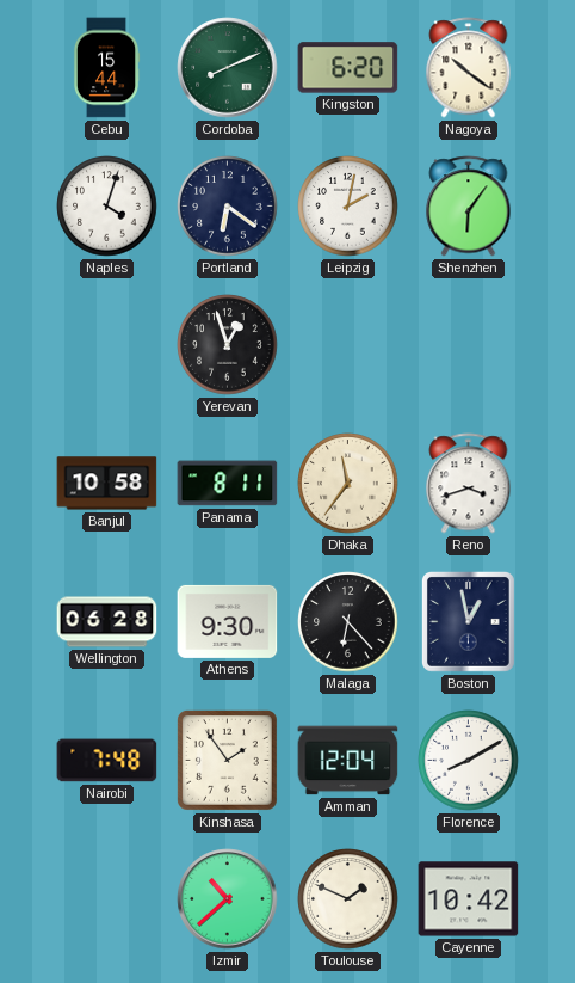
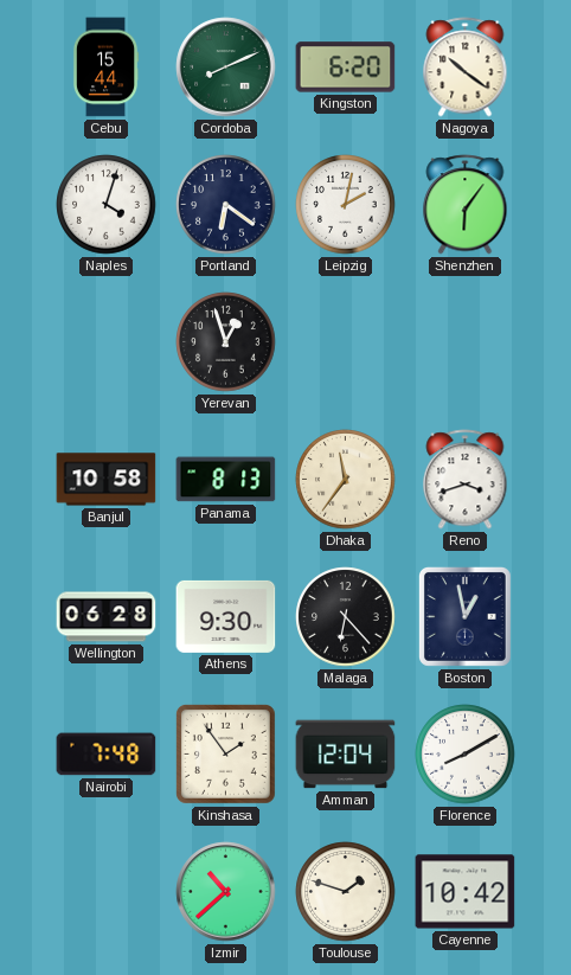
Panama: 8:11 -> 8:13
Toulouse: 1:49 -> 1:48
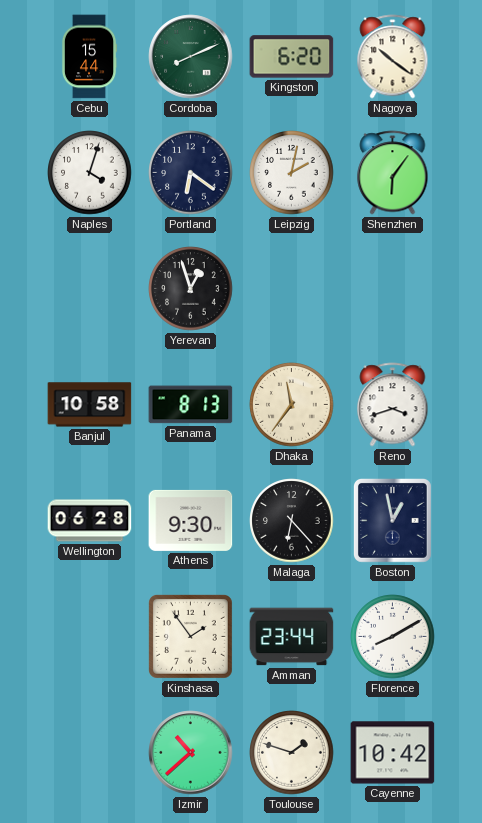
Nairobi: 7:48 -> none
Amman: 12:04 -> 23:44
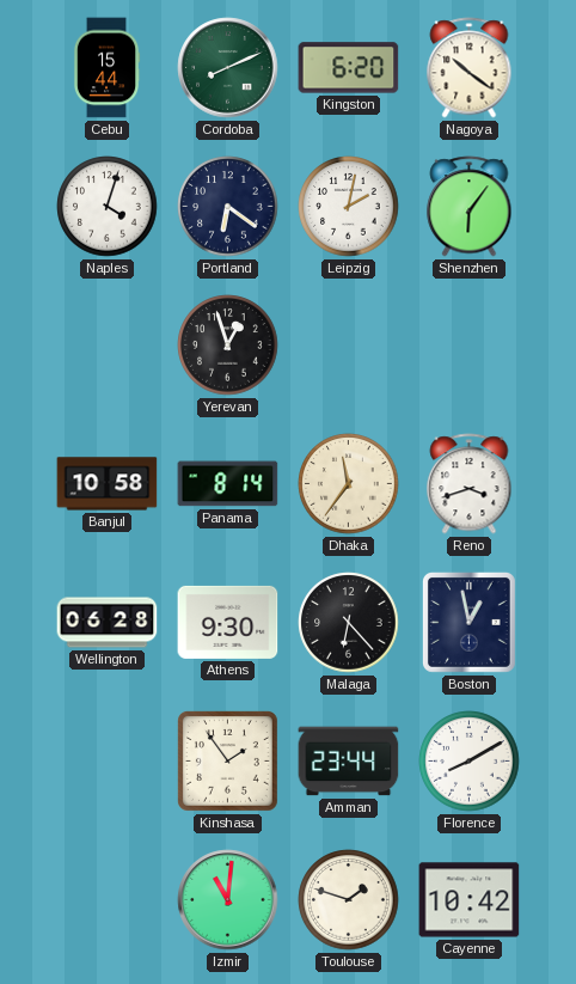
Panama: 8:13 -> 8:14
Izmir: 10:38 -> 11:01
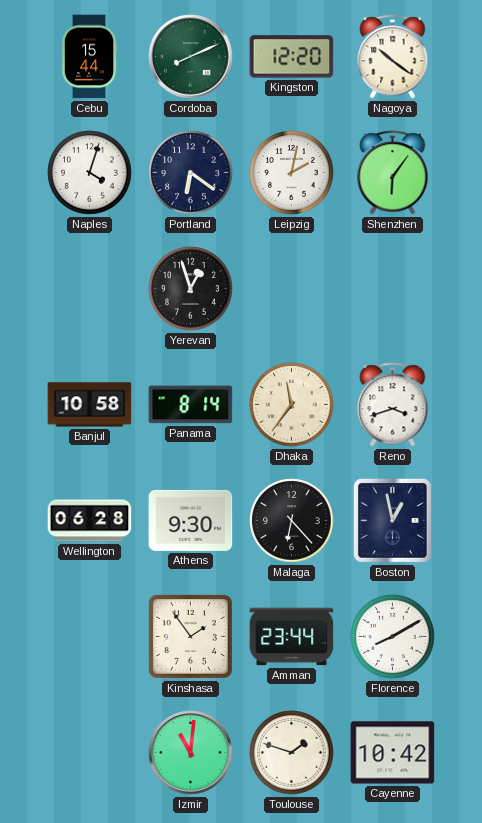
Kingston: 6:20 -> 12:20
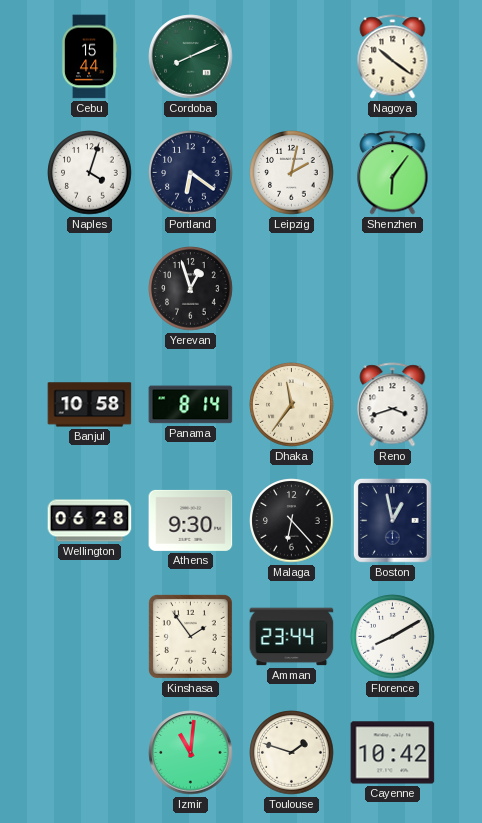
Kingston: 12:20 -> none
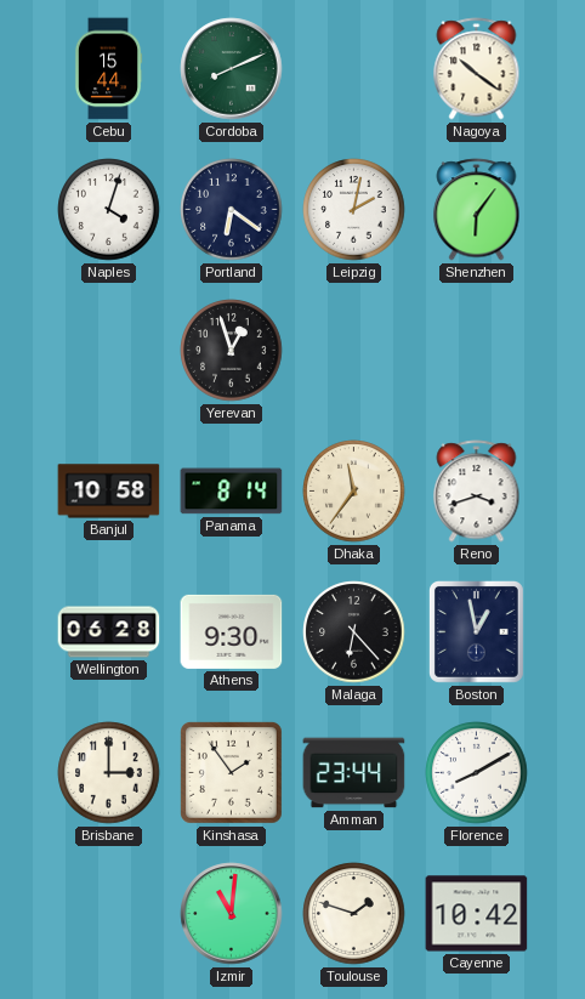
Brisbane: none -> 3:00
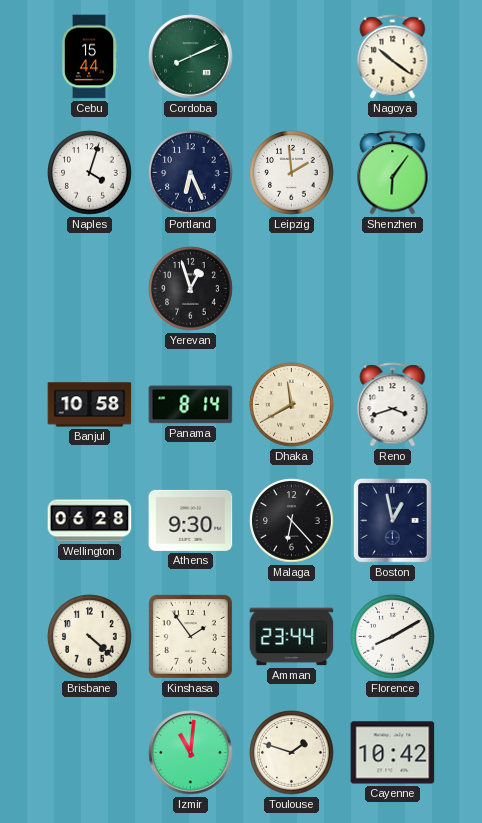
Portland: 6:21 -> 6:26
Leipzig: 2:02 -> 1:59
Dhaka: 11:36 -> 11:40
Brisbane: 3:00 -> 4:22
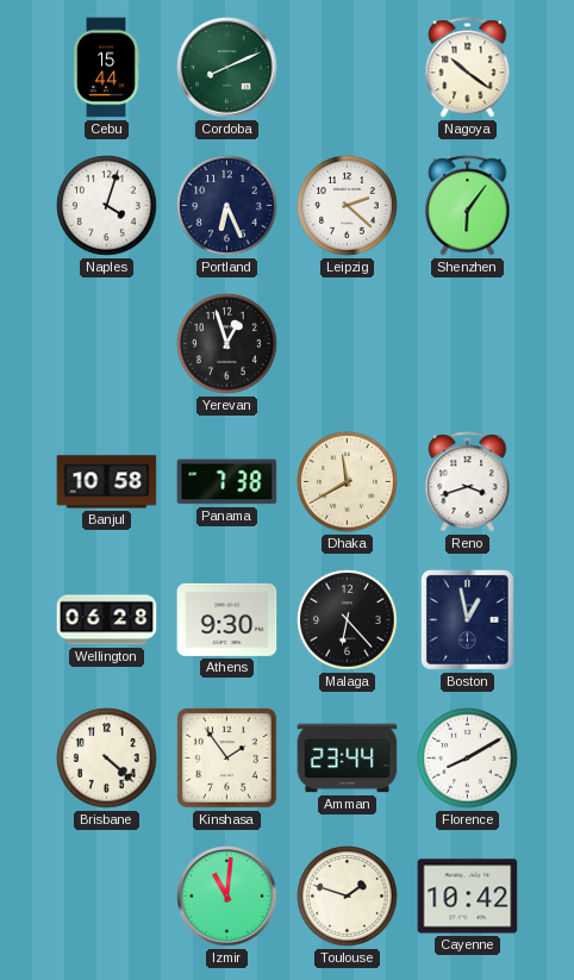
Leipzig: 1:59 -> 2:22
Panama: 8:14 -> 7:38
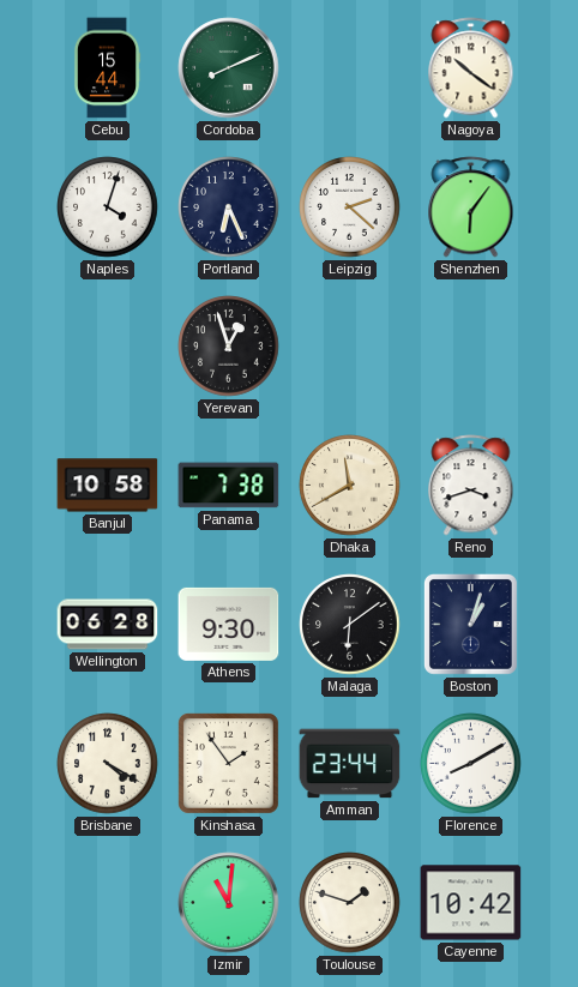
Malaga: 6:23 -> 6:09
Boston: 12:58 -> 1:03
Brisbane: 4:22 -> 4:20
